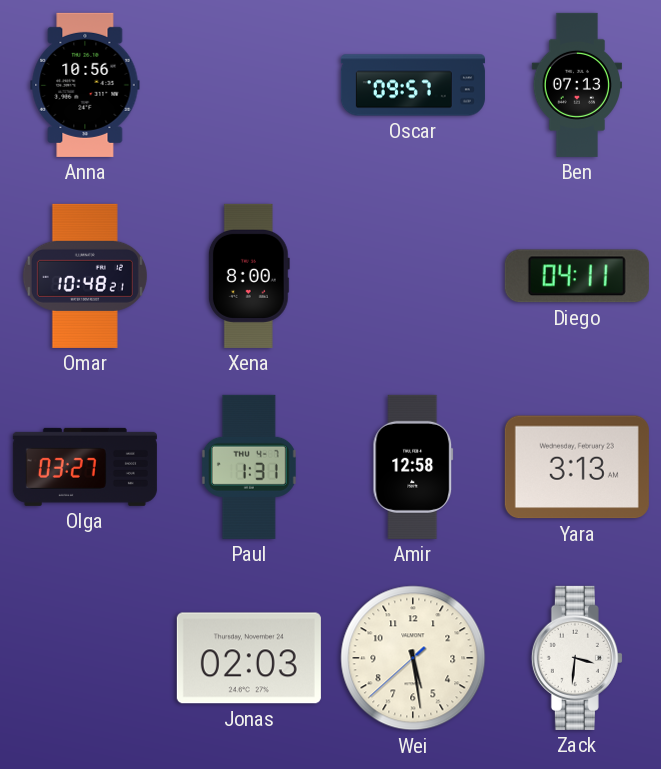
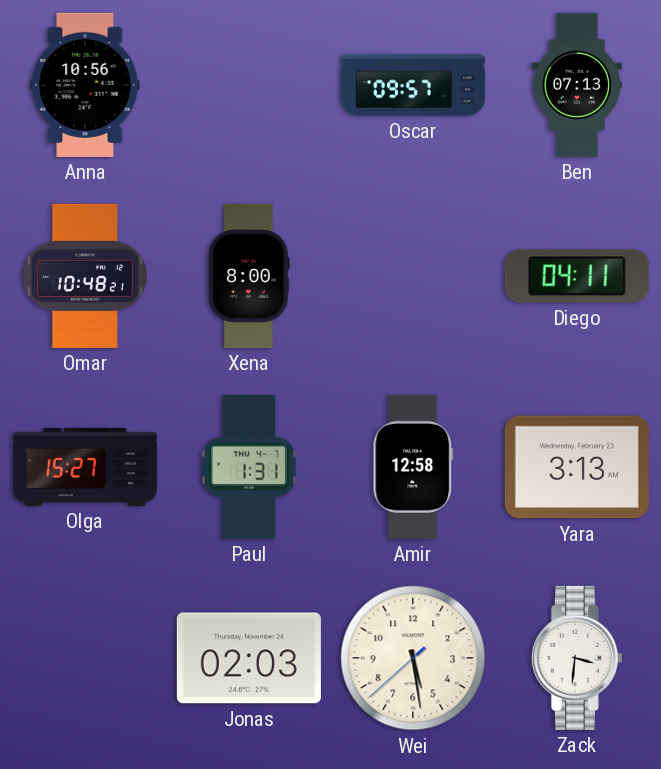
Olga: 03:27 -> 15:27
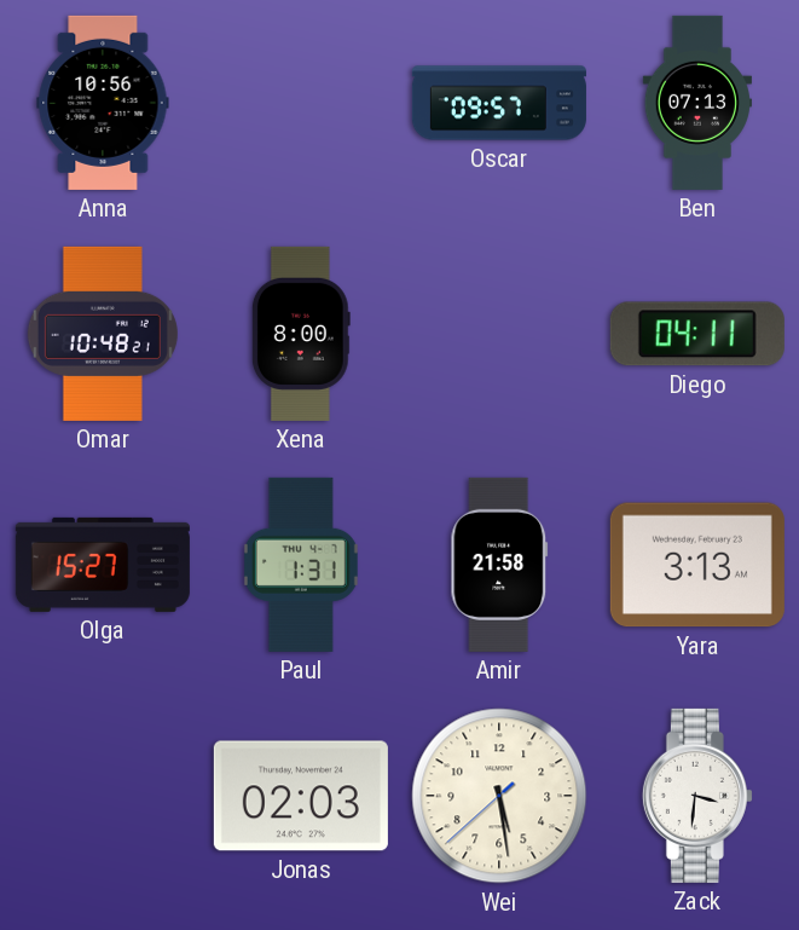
Amir: 12:58 -> 21:58
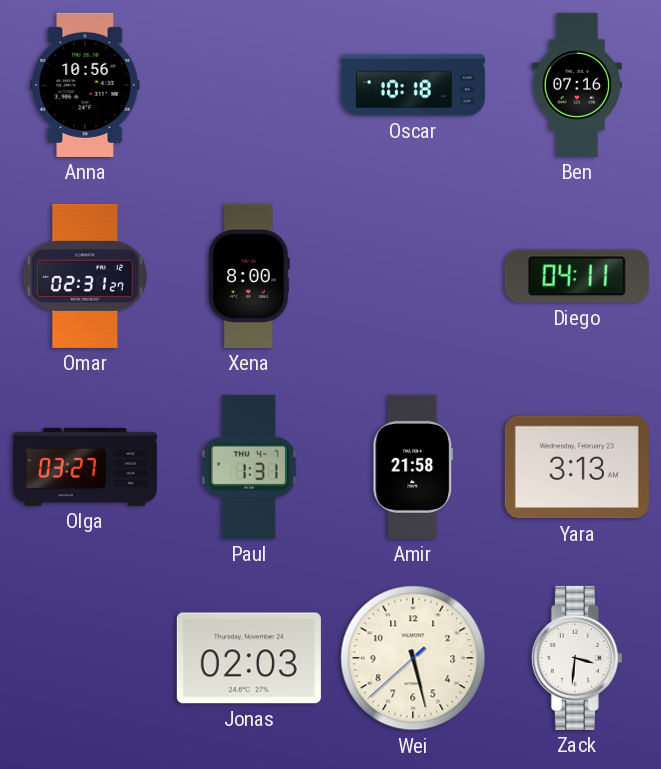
Oscar: 09:57 -> 10:18
Ben: 07:13 -> 07:16
Omar: 10:48 -> 02:31
Olga: 15:27 -> 03:27
Wei: 5:28 -> 5:27
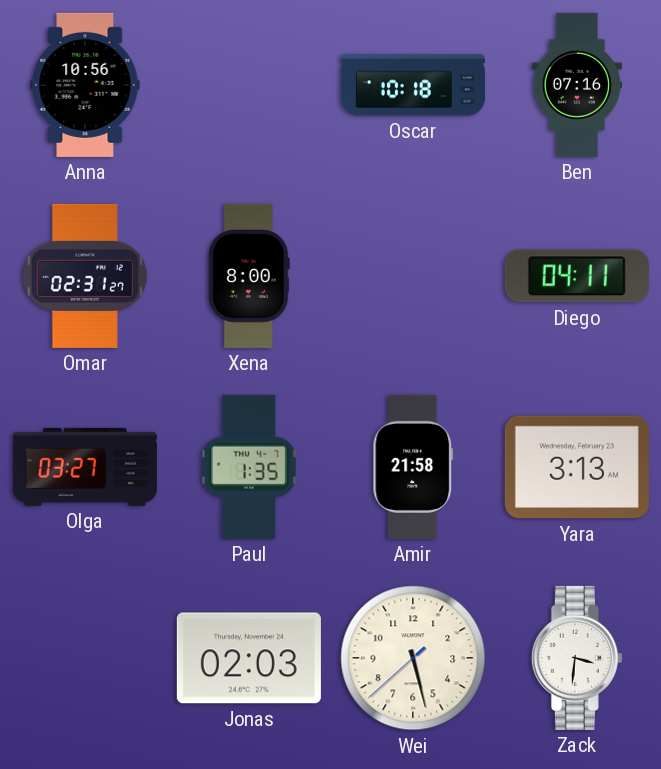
Paul: 1:31 -> 1:35
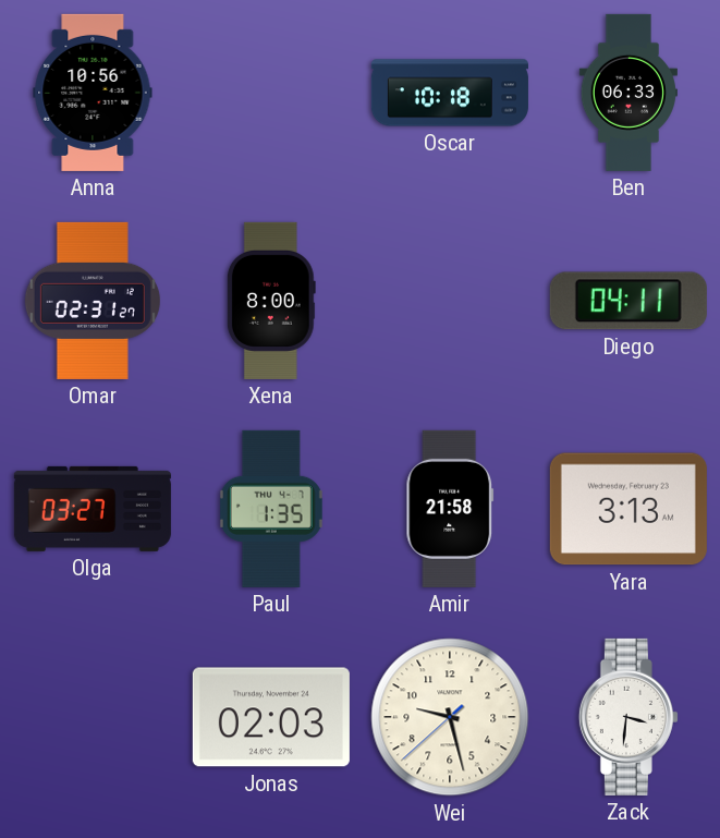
Ben: 07:16 -> 06:33
Wei: 5:27 -> 9:27
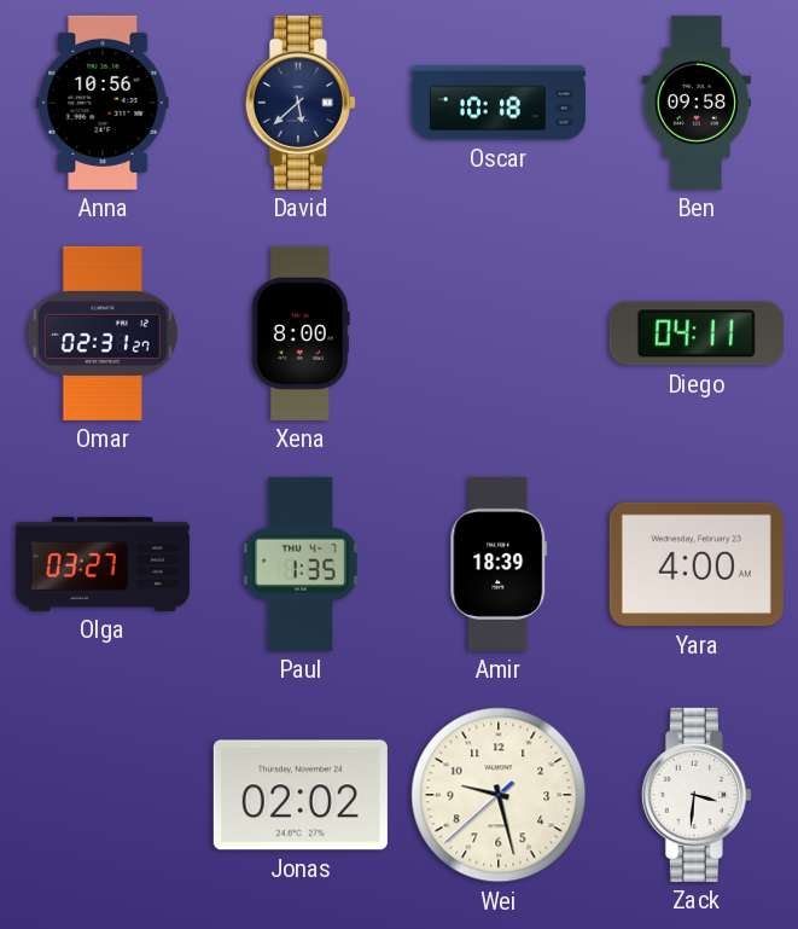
David: none -> 5:38
Ben: 06:33 -> 09:58
Amir: 21:58 -> 18:39
Yara: 3:13 -> 4:00
Jonas: 02:03 -> 02:02
